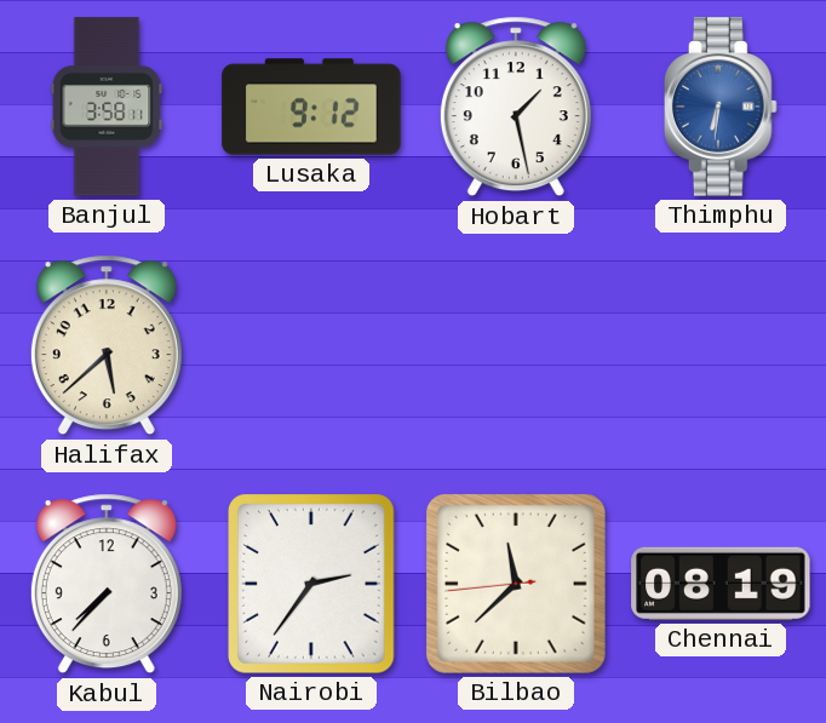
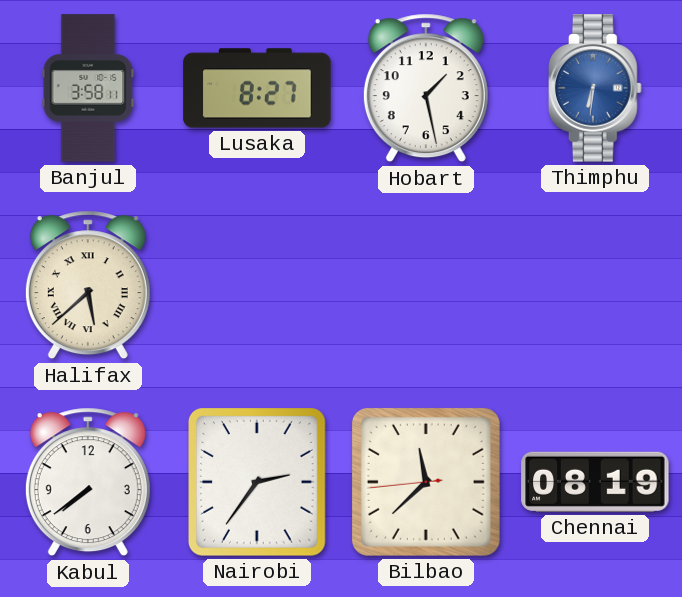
Lusaka: 9:12 -> 8:27
Halifax numerals: Arabic -> Roman
Kabul: 7:37 -> 7:39
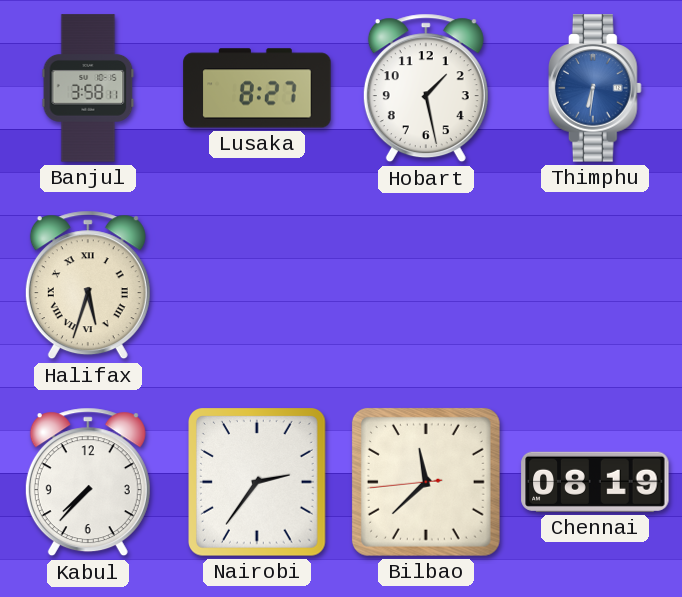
Halifax: 5:38 -> 5:33
Kabul: 7:39 -> 7:37
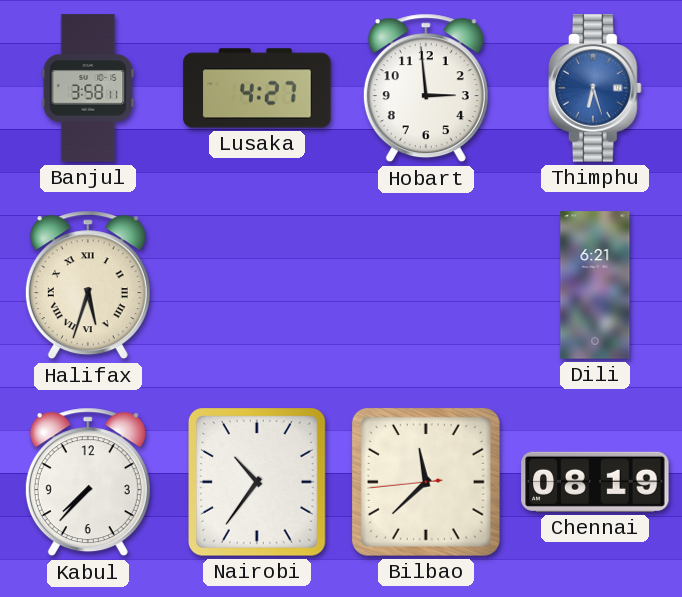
Lusaka: 8:27 -> 4:27
Hobart: 1:28 -> 2:59
Thimphu: 6:31 -> 6:27
Dili: none -> 6:21
Nairobi: 2:36 -> 10:36
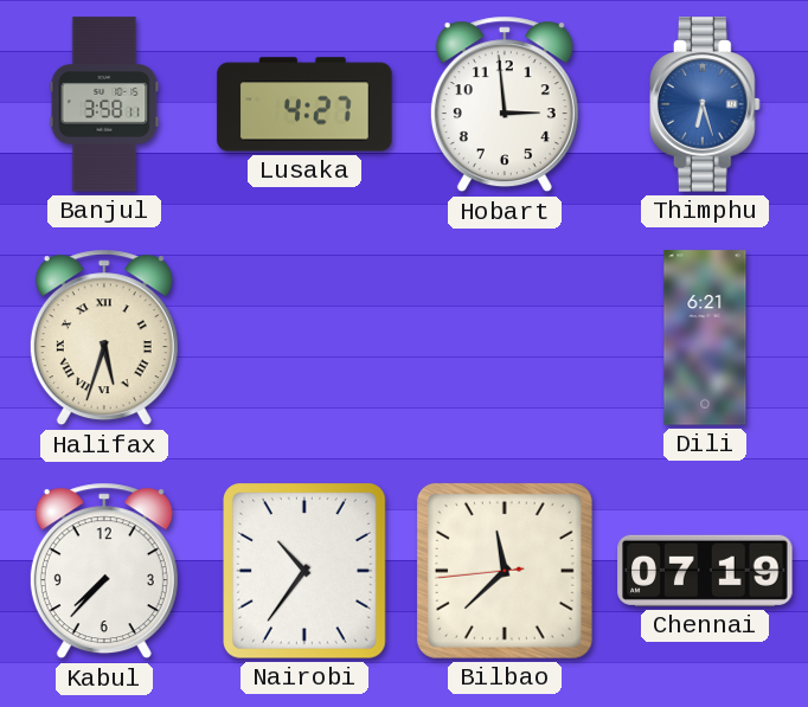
Chennai: 08:19 -> 07:19
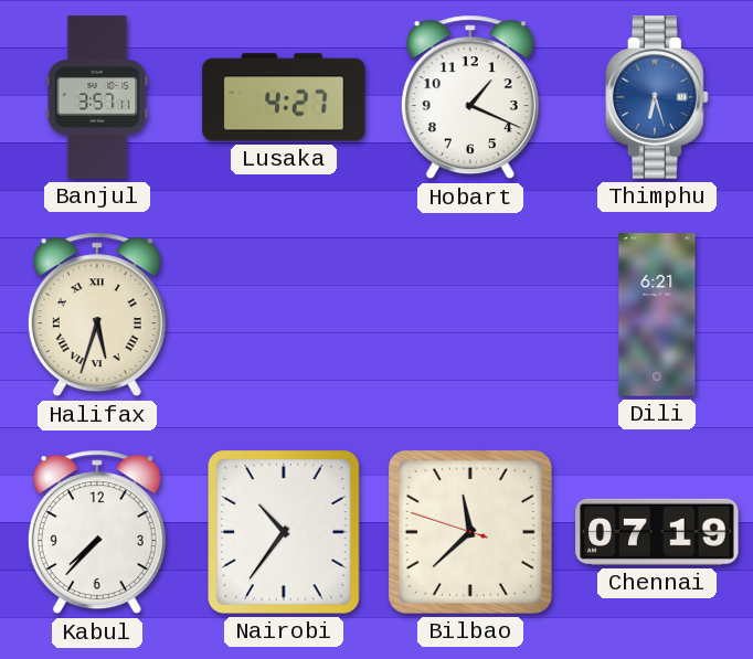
Banjul: 3:58 -> 3:57
Hobart: 2:59 -> 1:19
Bilbao: 11:37:44 -> 11:37:48
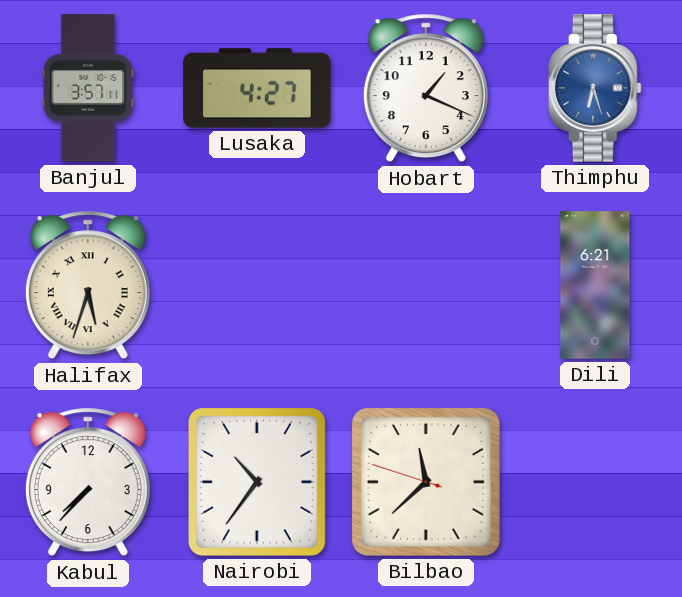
Chennai: 07:19 -> none
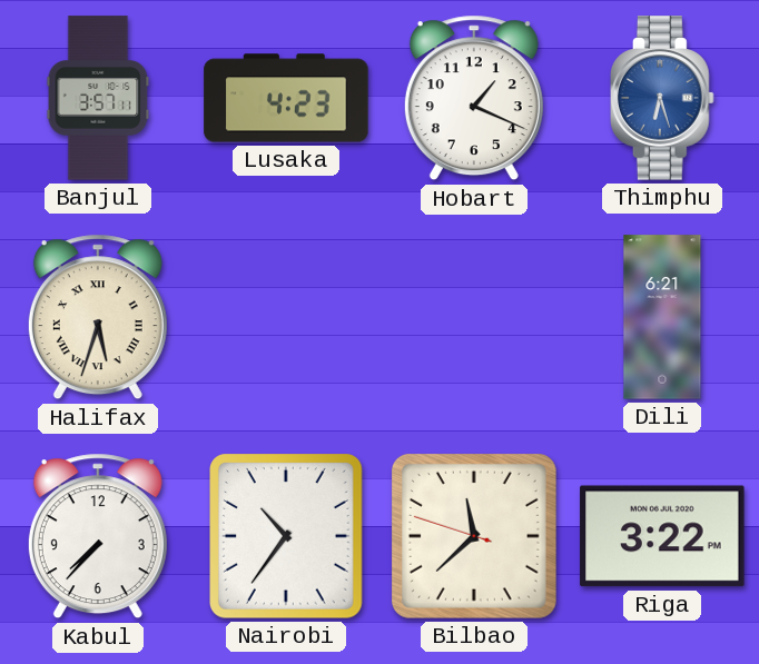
Lusaka: 4:27 -> 4:23
Riga: none -> 3:22
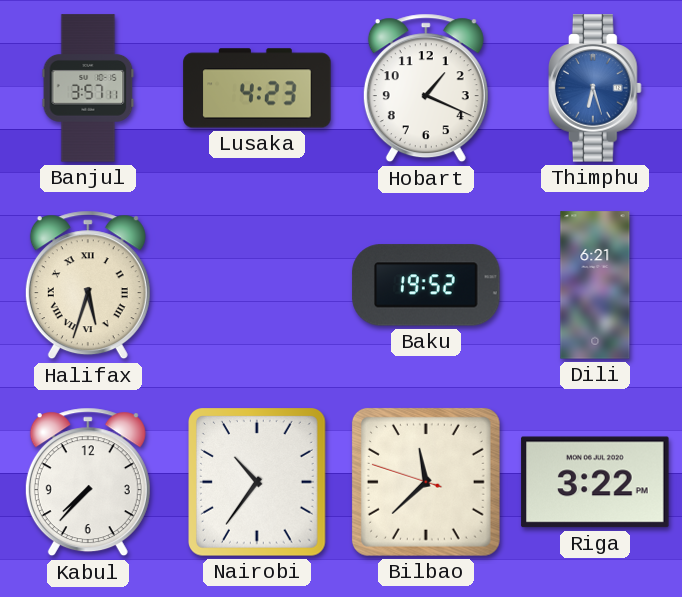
Baku: none -> 19:52
